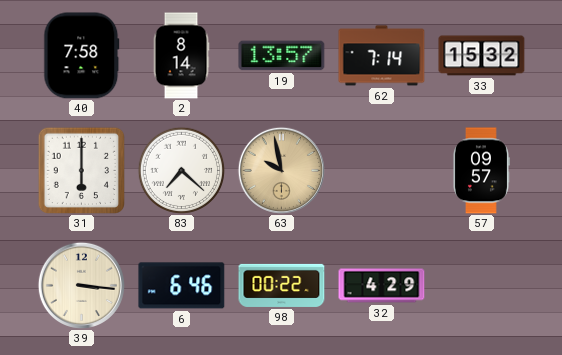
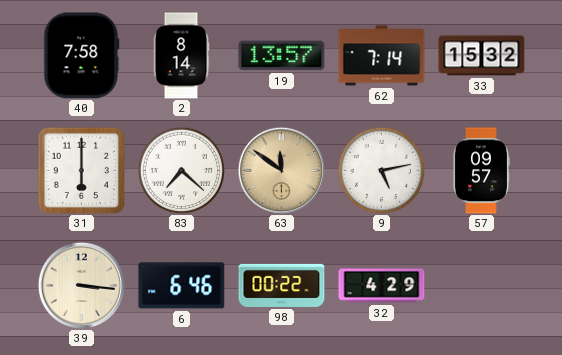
63: 9:58 -> 11:51
9: none -> 5:13
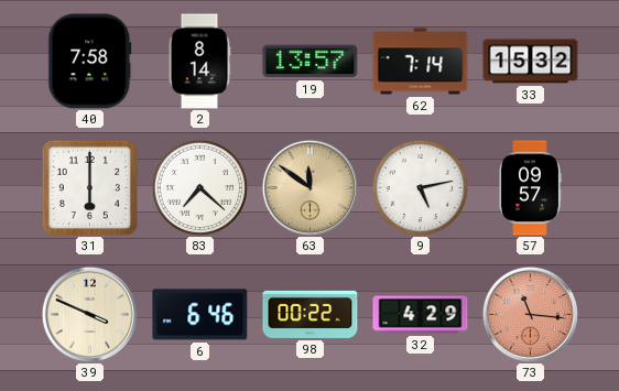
39: 3:16 -> 3:49
73: none -> 11:16
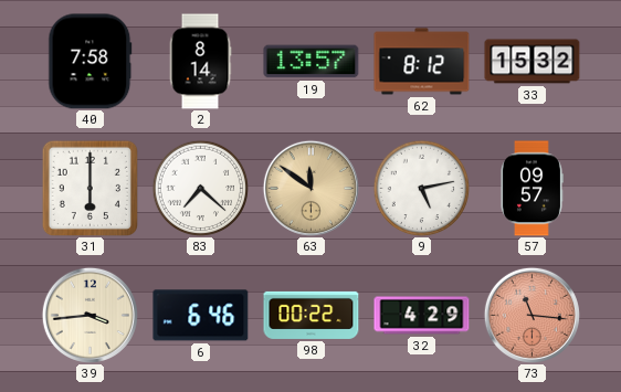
62: 7:14 -> 8:12
39: 3:49 -> 3:44
